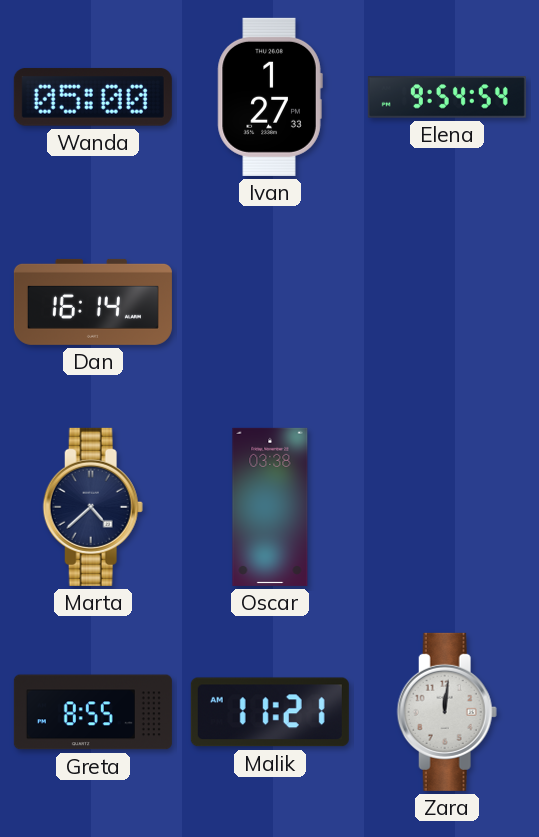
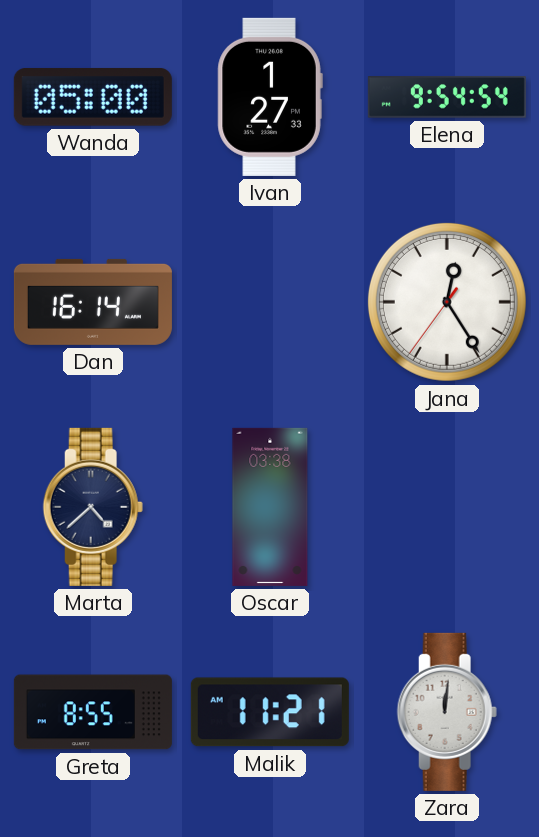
Jana: none -> 12:24
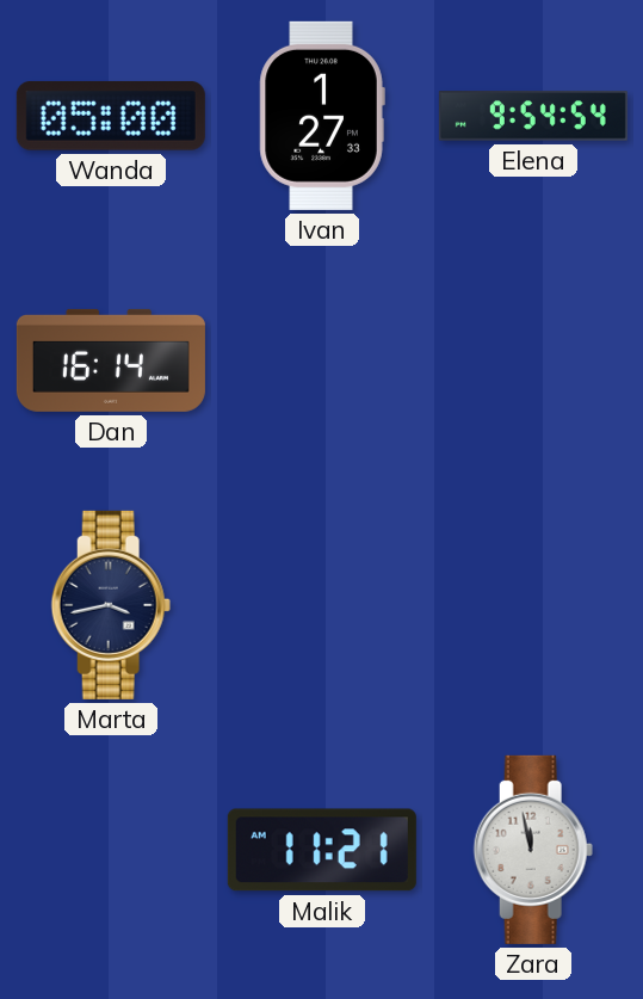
Jana: 12:24 -> none
Marta: 4:38 -> 3:43
Oscar: 03:38 -> none
Greta: 8:55 -> none
Zara: 12:01 -> 11:58
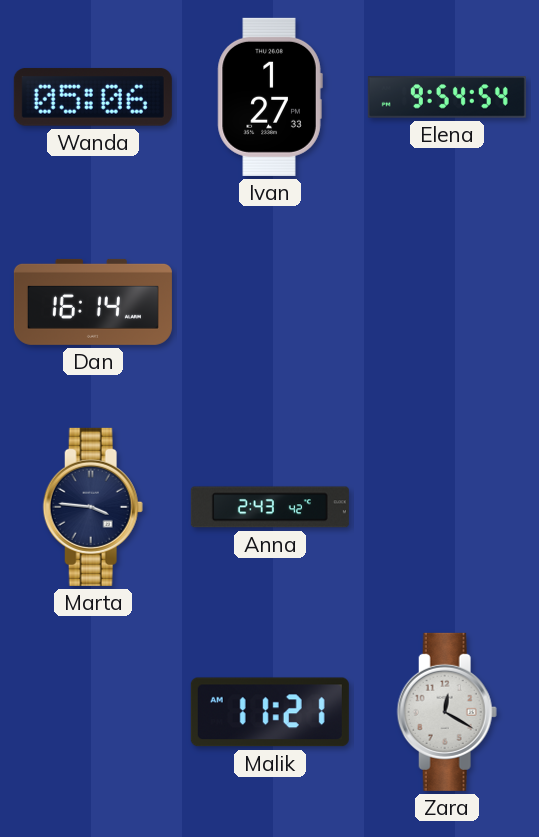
Wanda: 05:00 -> 05:06
Marta: 3:43 -> 3:46
Anna: none -> 2:43
Zara: 11:58 -> 12:20
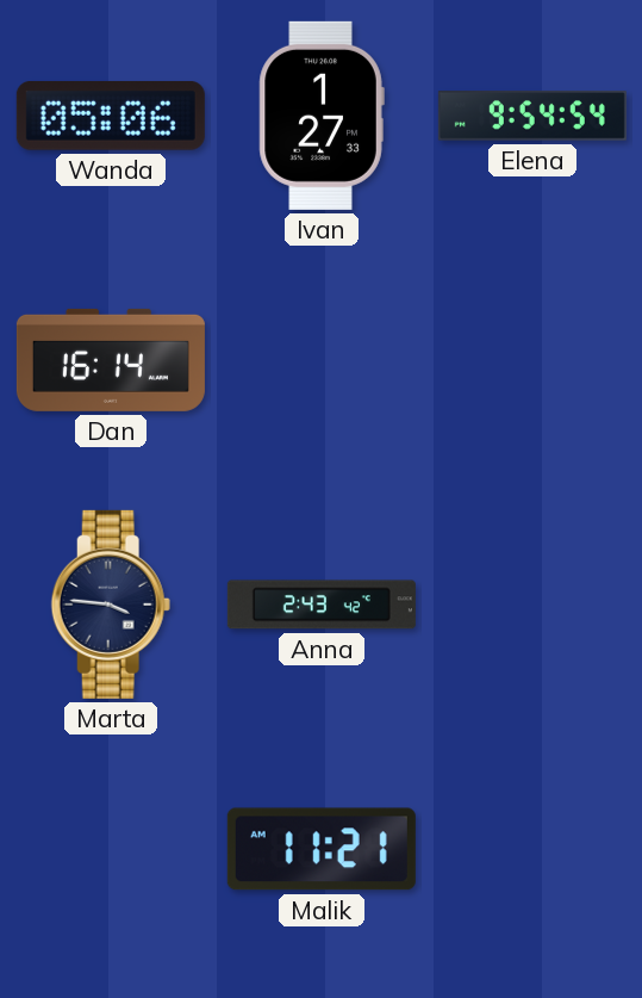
Zara: 12:20 -> none
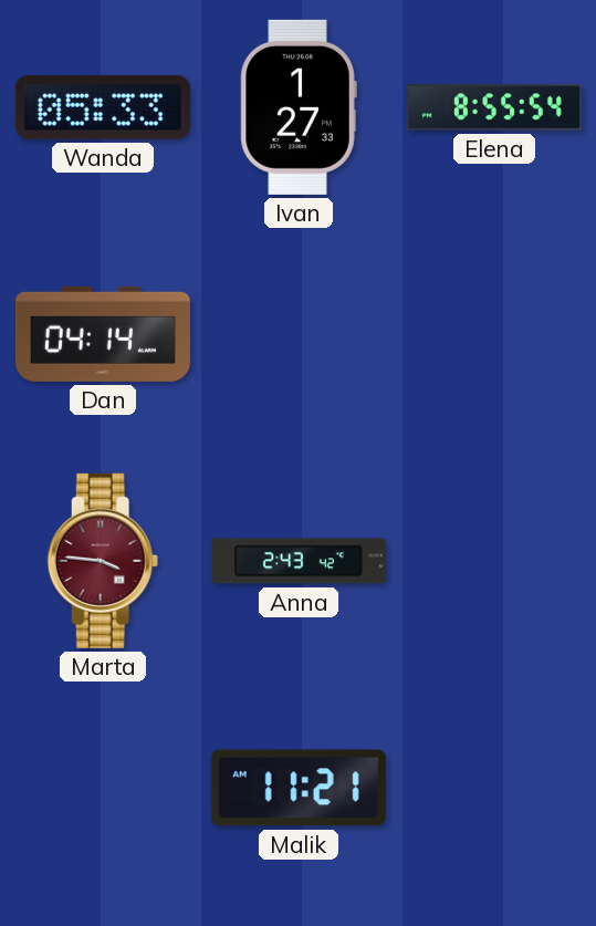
Wanda: 05:06 -> 05:33
Elena: 9:54 -> 8:55
Dan: 16:14 -> 04:14
Marta dial: navy -> burgundy
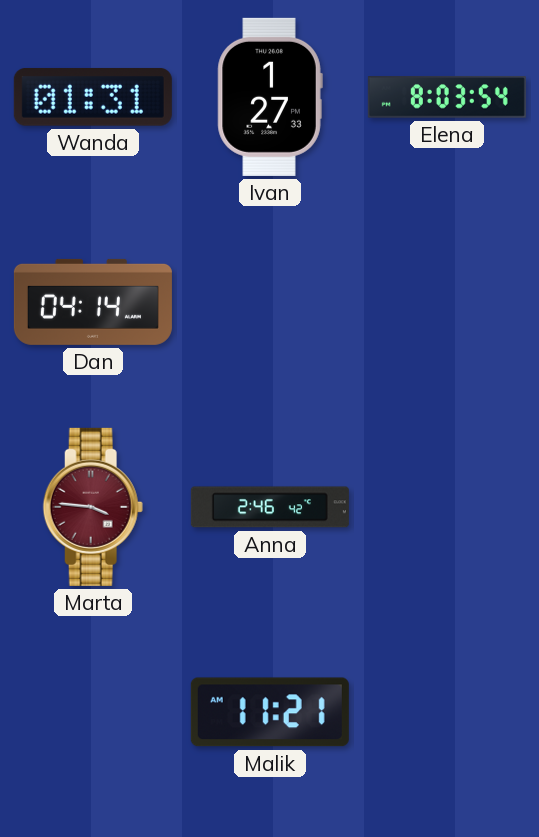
Wanda: 05:33 -> 01:31
Elena: 8:55 -> 8:03
Anna: 2:43 -> 2:46
